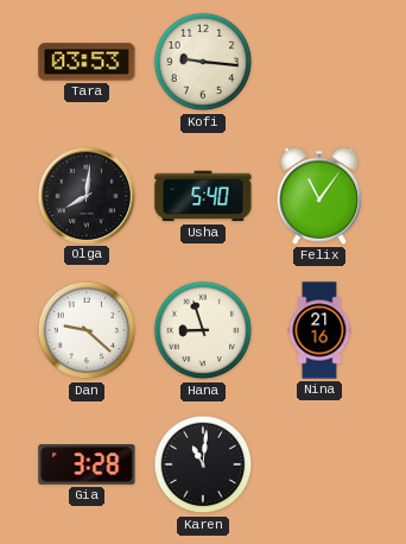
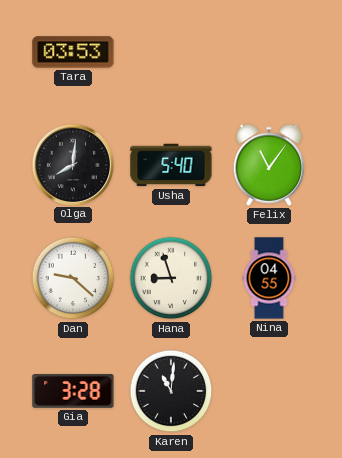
Kofi: 9:16 -> none
Nina: 21:16 -> 04:55
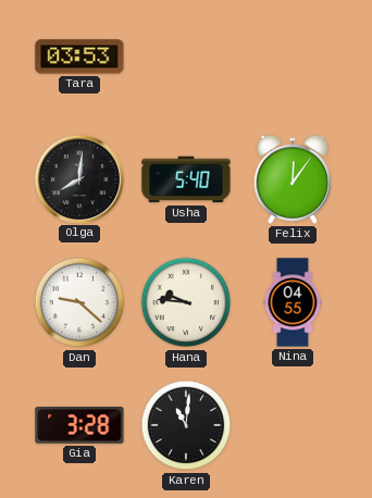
Felix: 11:06 -> 12:06
Hana: 8:57 -> 9:46
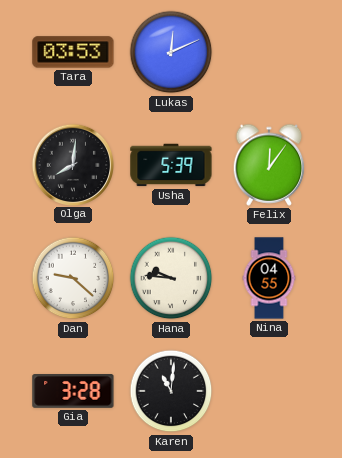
Lukas: none -> 12:11
Usha: 5:40 -> 5:39
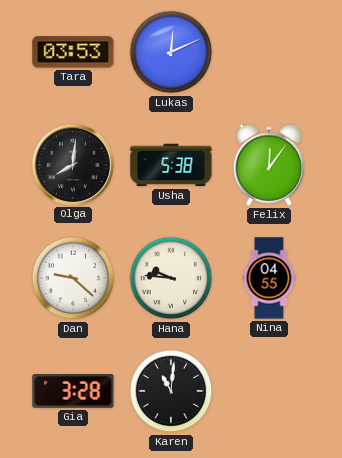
Usha: 5:39 -> 5:38
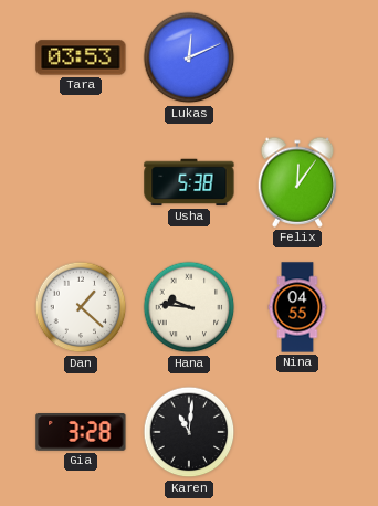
Olga: 8:01 -> none
Dan: 9:22 -> 1:22
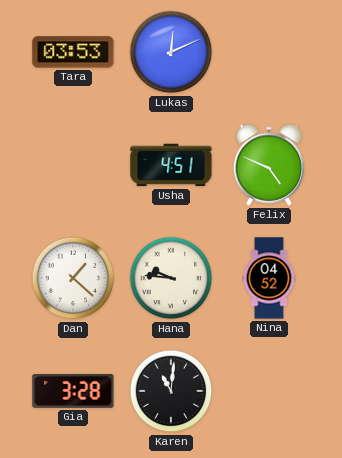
Usha: 5:38 -> 4:51
Felix: 12:06 -> 4:49
Nina: 04:55 -> 04:52
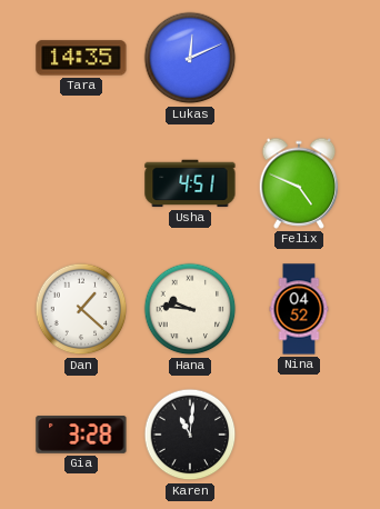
Tara: 03:53 -> 14:35
